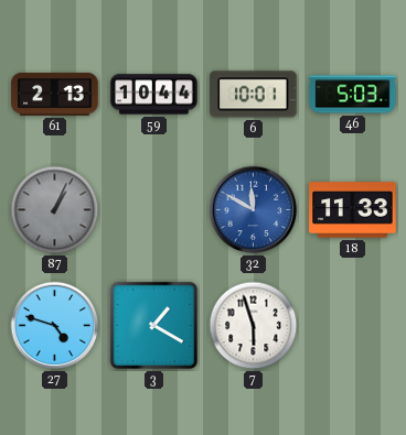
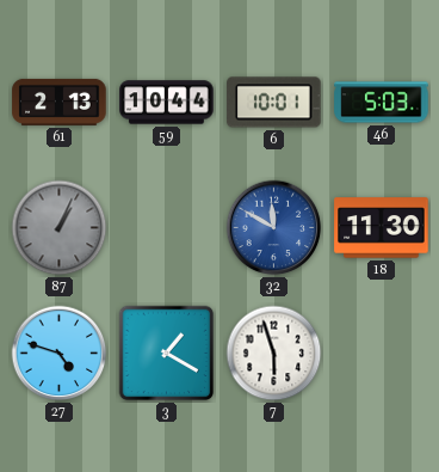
18: 11:33 -> 11:30
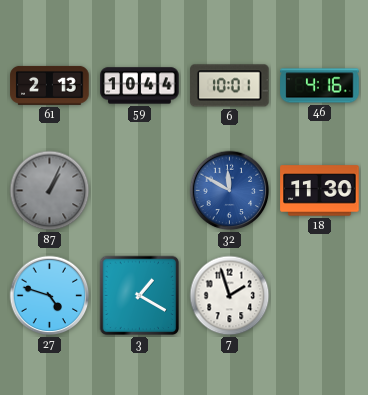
46: 5:03 -> 4:16
7: 5:57 -> 1:57
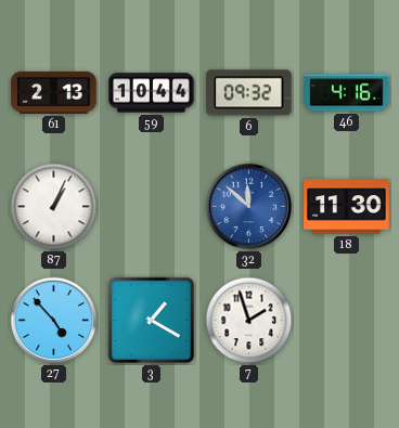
6: 10:01 -> 09:32
87 dial: grey -> white
32: 11:50 -> 11:52
27: 4:48 -> 4:53
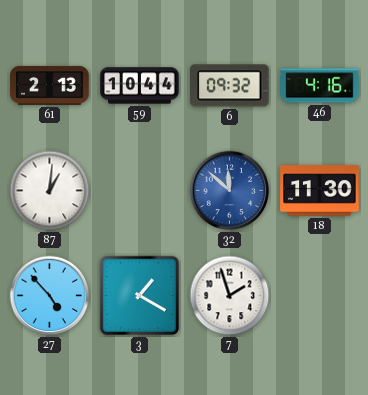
87: 1:04 -> 1:01
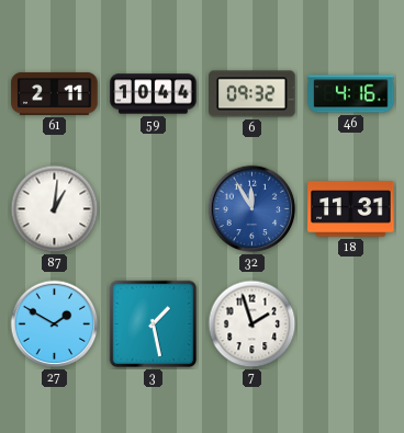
61: 2:13 -> 2:11
32: 11:52 -> 11:55
18: 11:30 -> 11:31
27: 4:53 -> 1:50
3: 1:20 -> 1:28
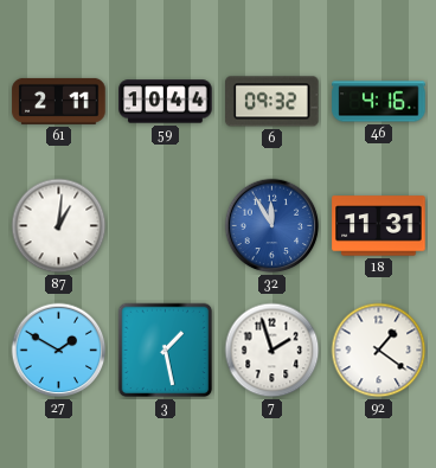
92: none -> 1:21
